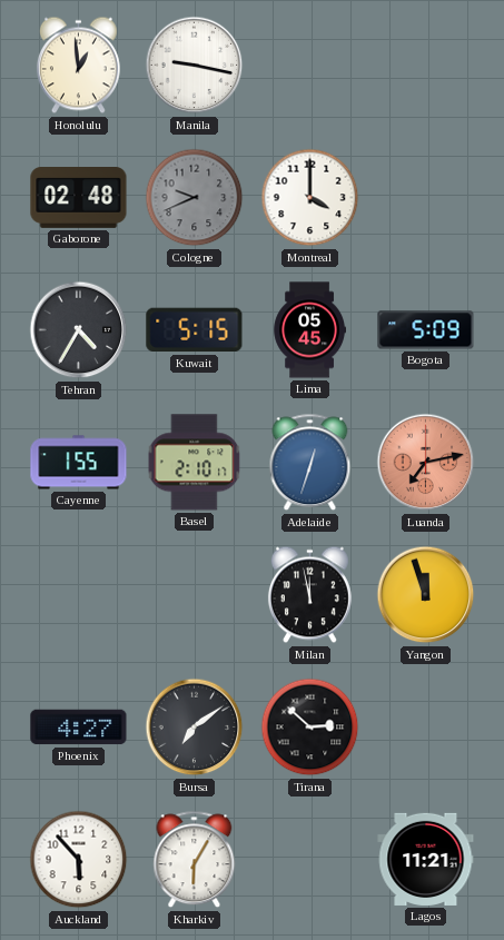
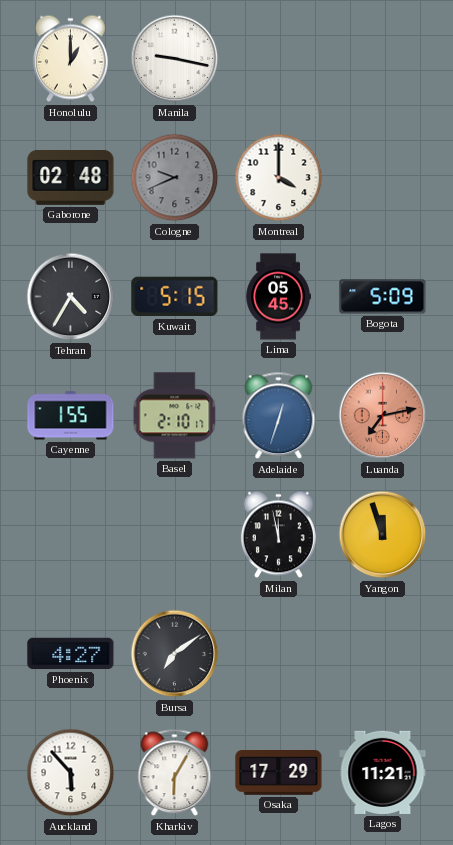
Honolulu: 12:59 -> 1:00
Tirana: 2:52 -> none
Osaka: none -> 17:29
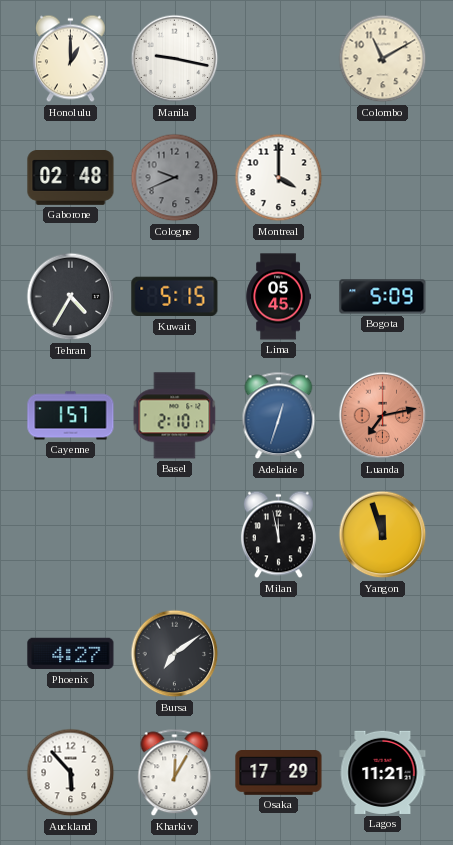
Colombo: none -> 11:10
Cayenne: 1:55 -> 1:57
Kharkiv: 6:05 -> 12:05
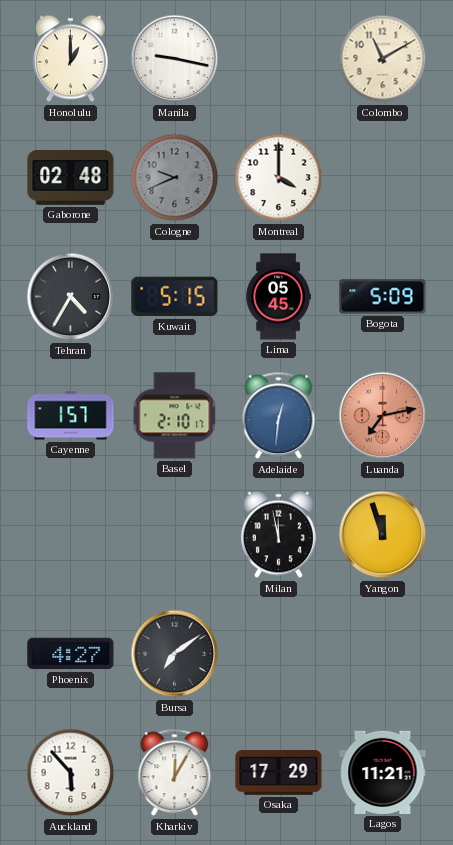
Adelaide: 12:33 -> 12:31
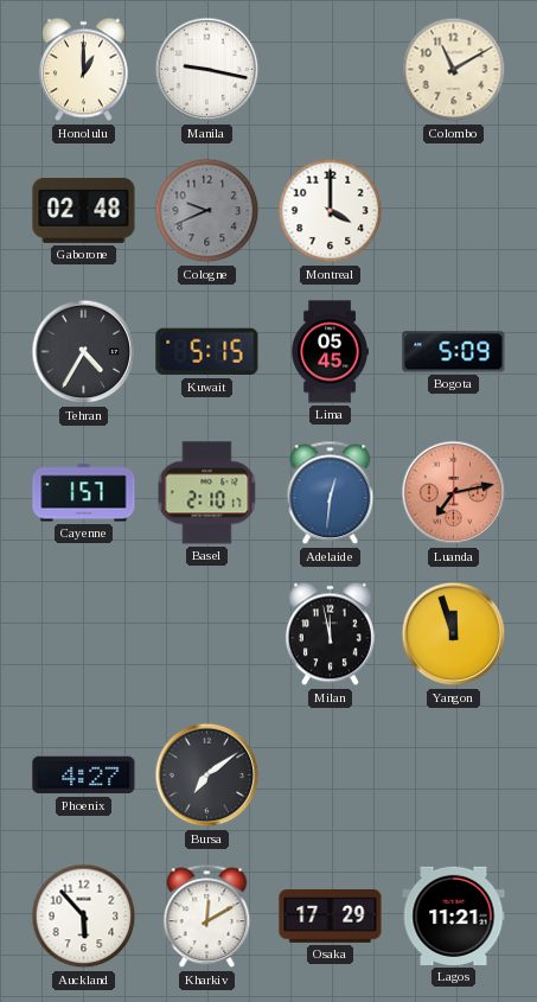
Kharkiv: 12:05 -> 12:10
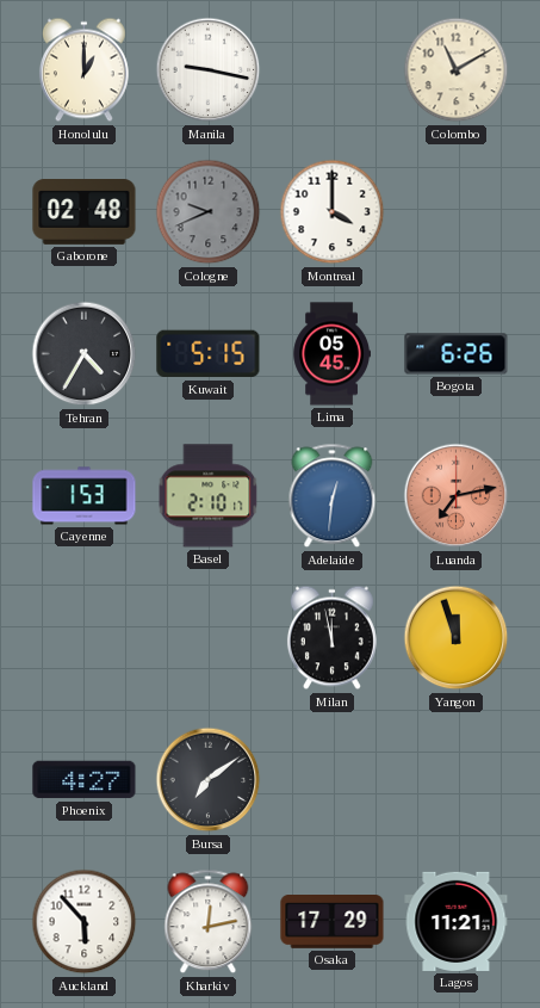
Bogota: 5:09 -> 6:26
Cayenne: 1:57 -> 1:53
Kharkiv: 12:10 -> 12:13
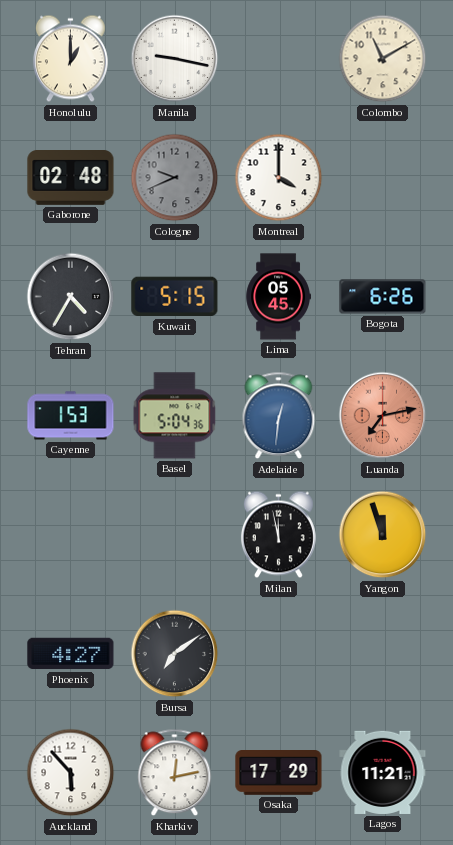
Basel: 2:10 -> 5:04
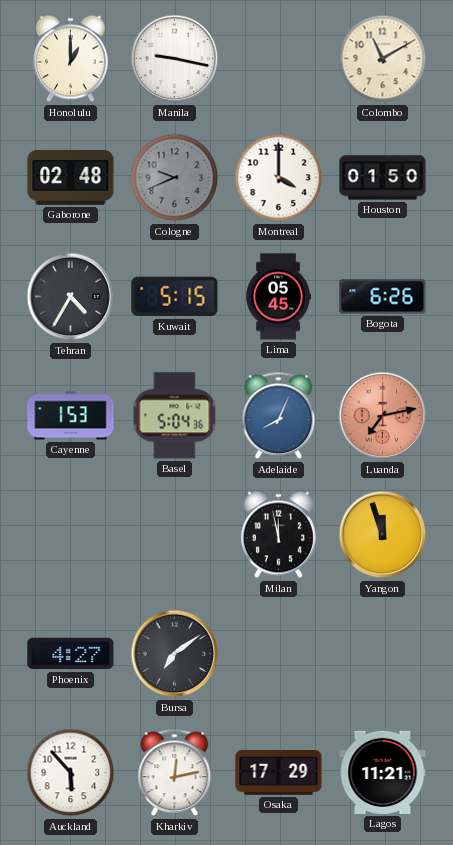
Houston: none -> 01:50
Adelaide: 12:31 -> 8:04
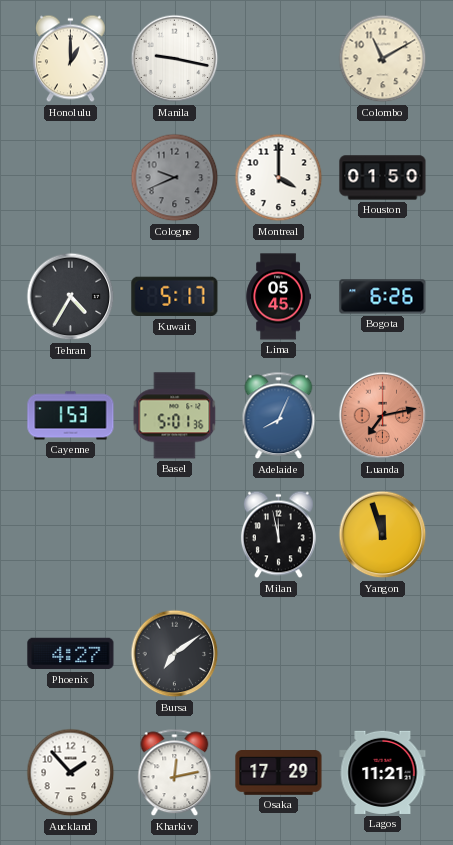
Gaborone: 02:48 -> none
Kuwait: 5:15 -> 5:17
Basel: 5:04 -> 5:01
Auckland: 5:53 -> 1:53
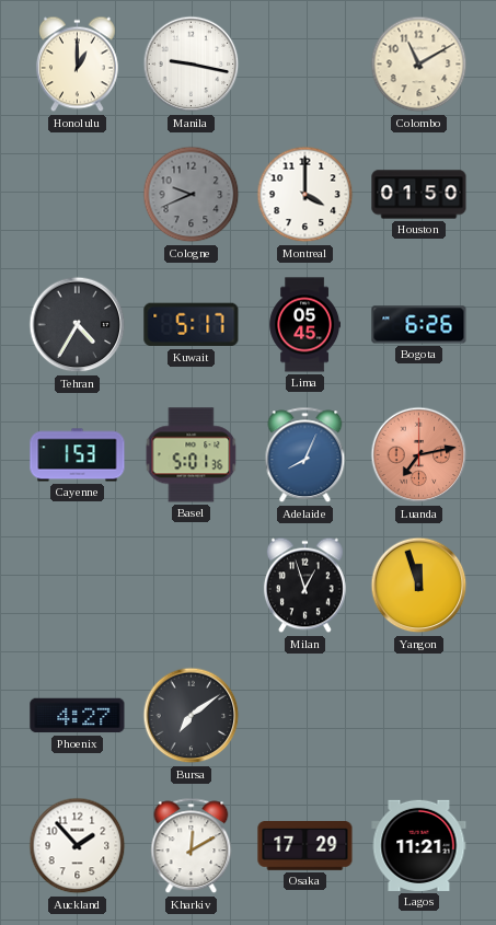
Milan: 11:58 -> 12:57
Kharkiv: 12:13 -> 12:10
